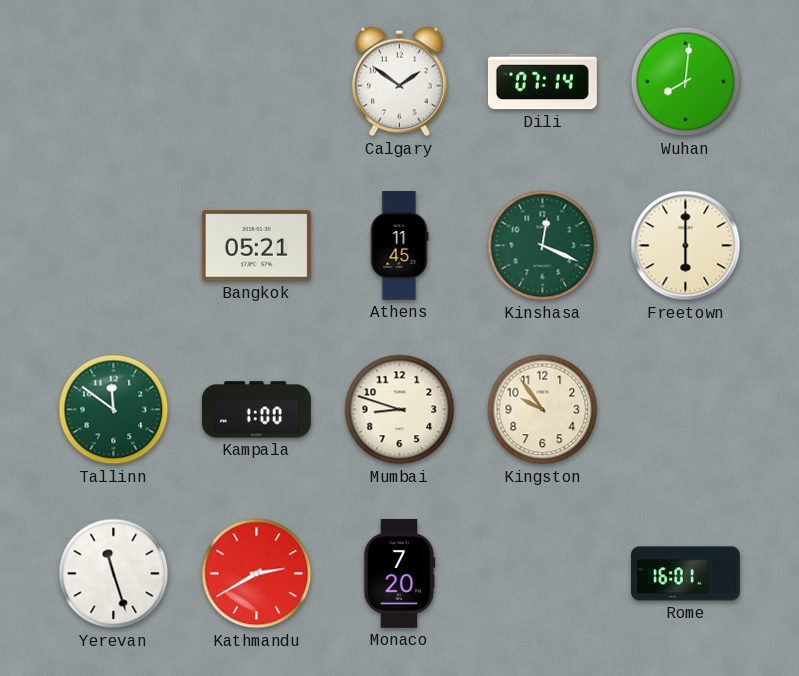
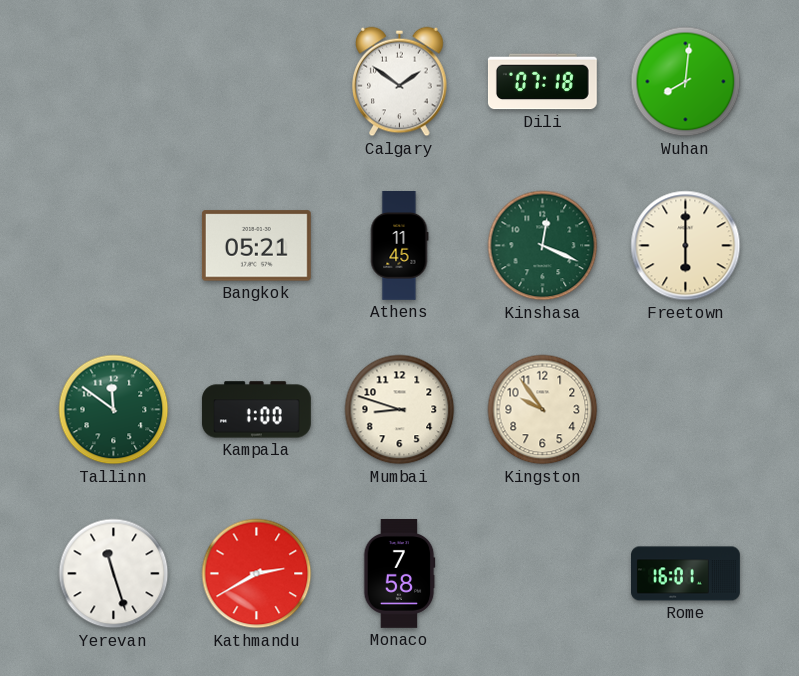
Dili: 07:14 -> 07:18
Monaco: 7:20 -> 7:58
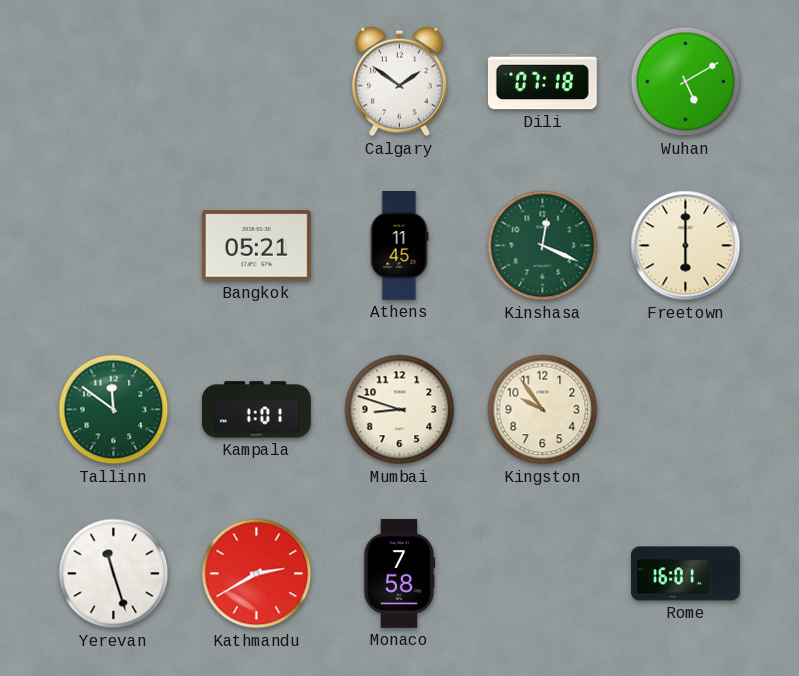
Wuhan: 8:01 -> 5:10
Kampala: 1:00 -> 1:01
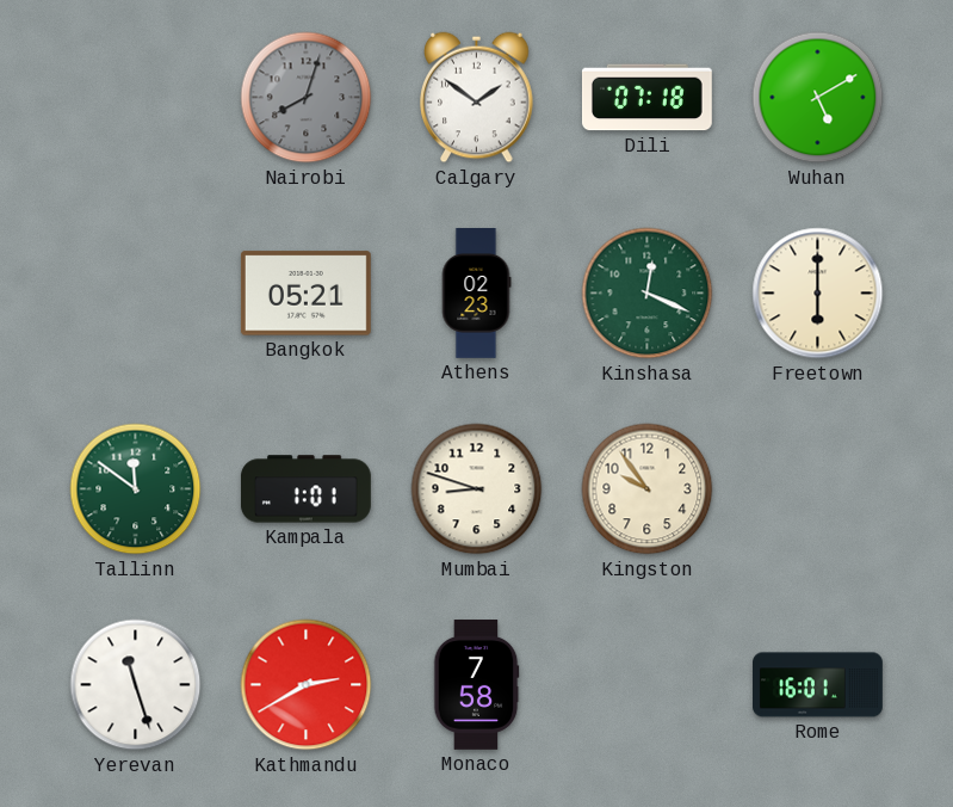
Nairobi: none -> 8:03
Athens: 11:45 -> 02:23
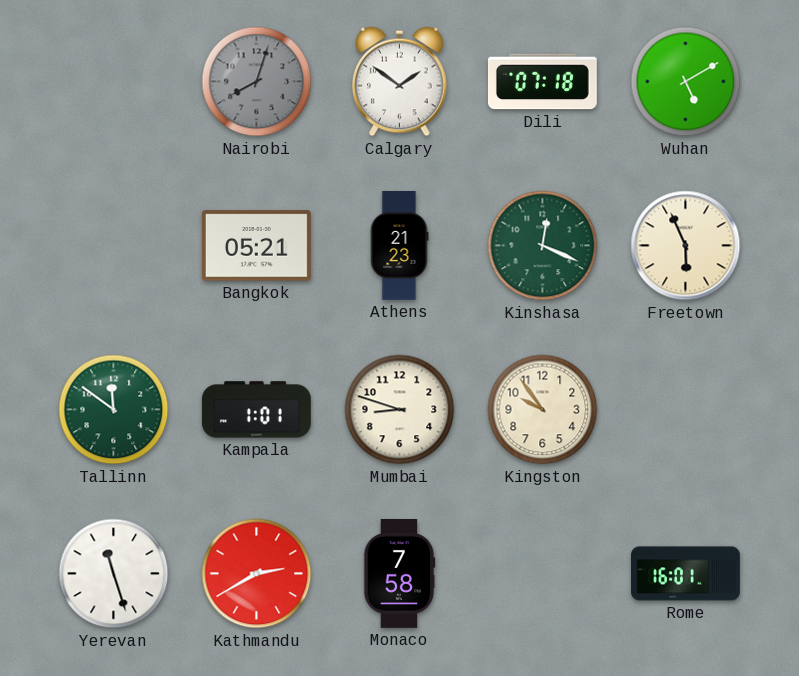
Athens: 02:23 -> 21:23
Freetown: 6:00 -> 5:56
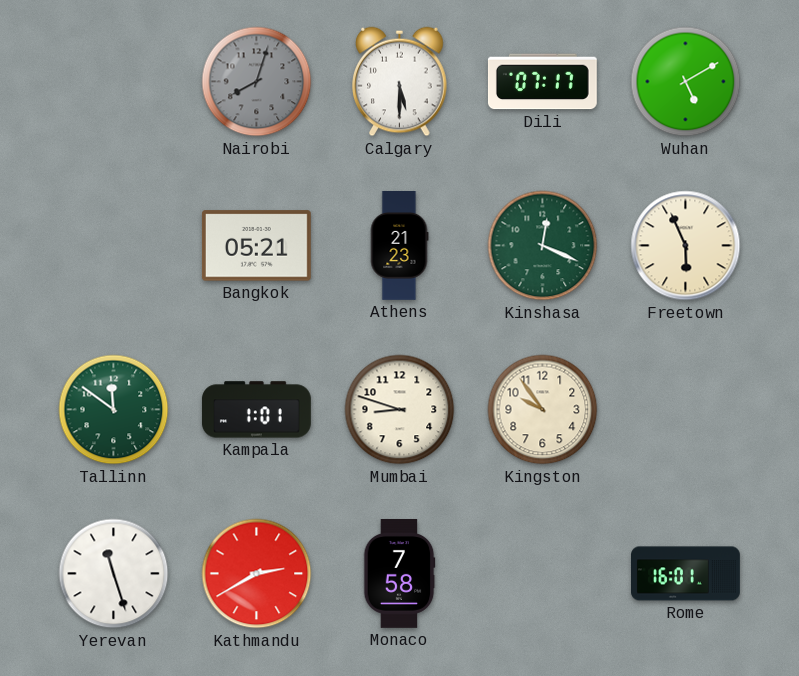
Calgary: 1:51 -> 5:30
Dili: 07:18 -> 07:17
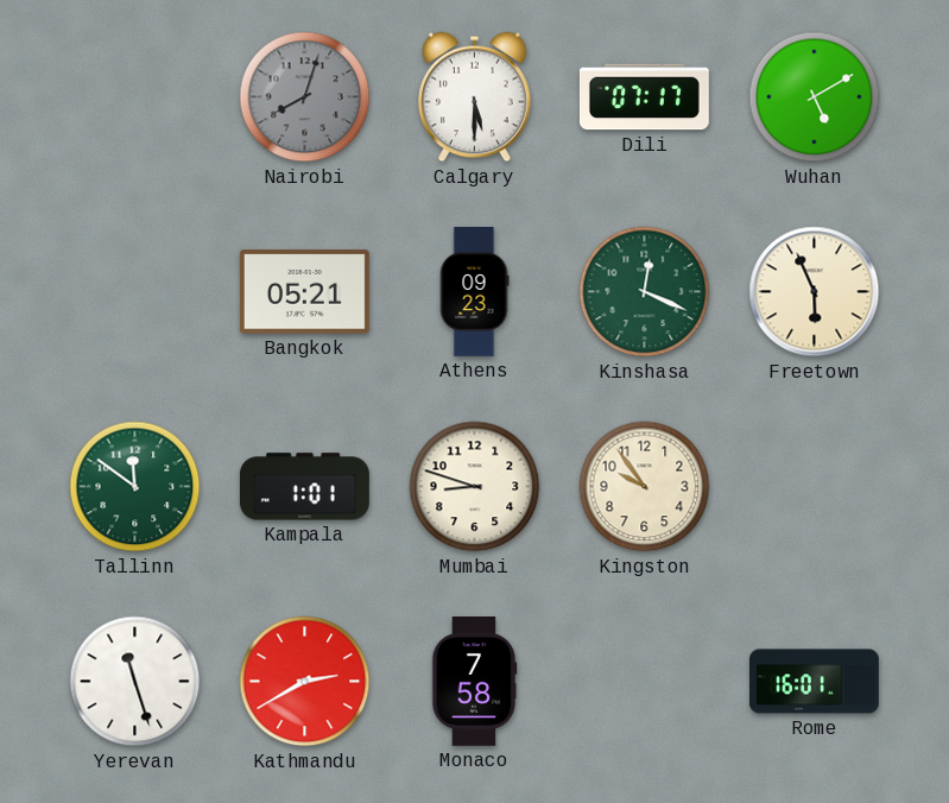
Athens: 21:23 -> 09:23
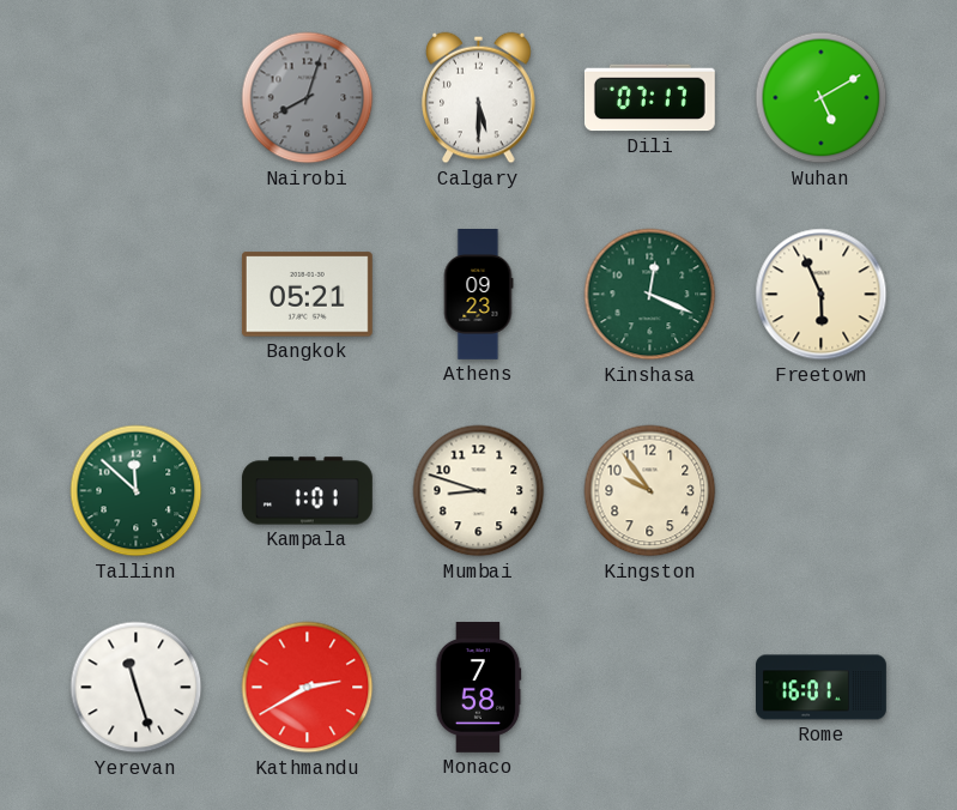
Tallinn: 11:51 -> 11:52
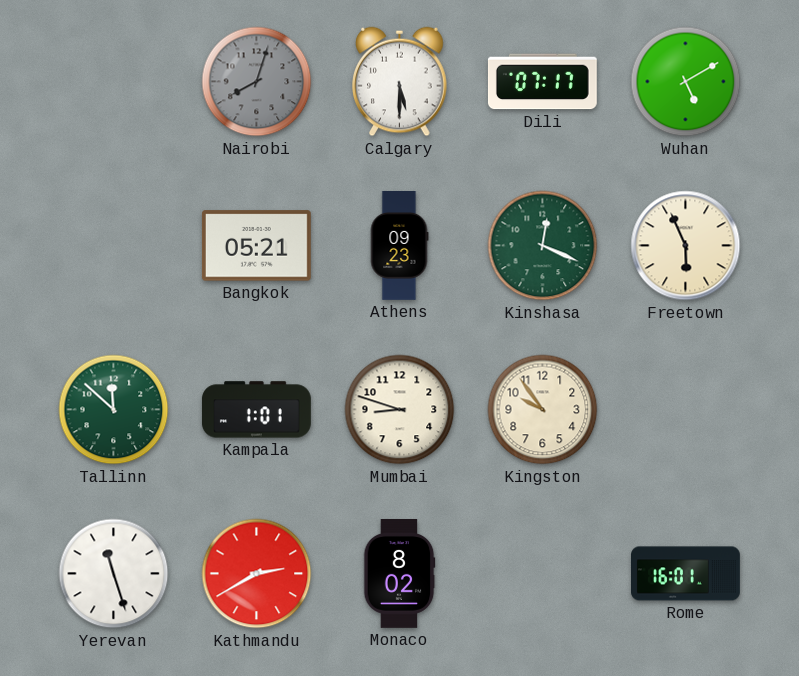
Monaco: 7:58 -> 8:02
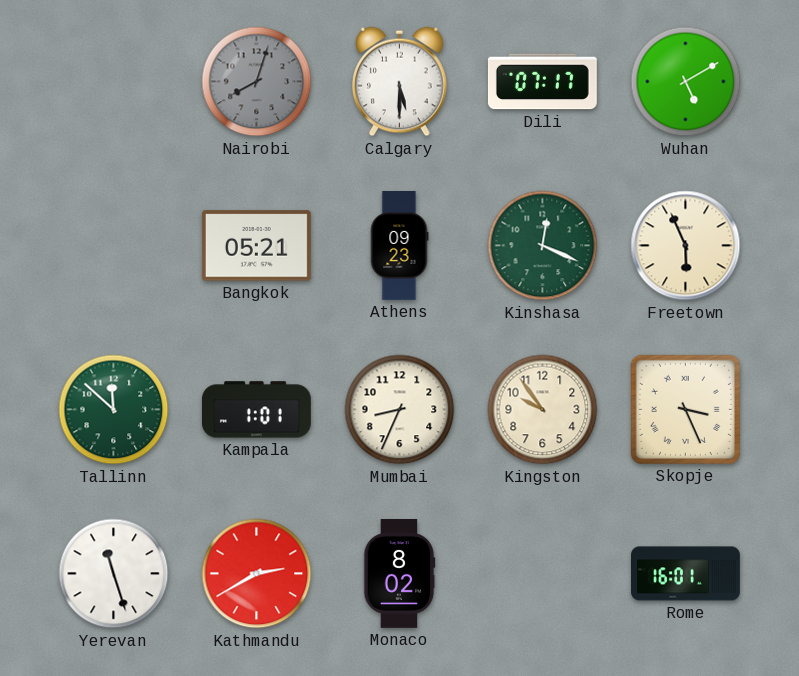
Mumbai: 8:48 -> 8:34
Skopje: none -> 3:26
